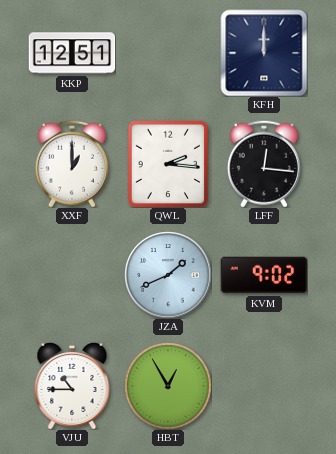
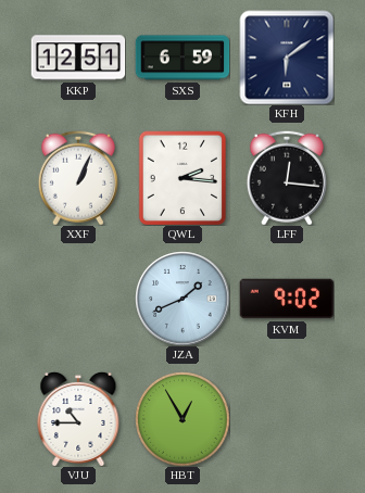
SXS: none -> 6:59
KFH: 12:00 -> 6:09
XXF: 1:00 -> 1:04
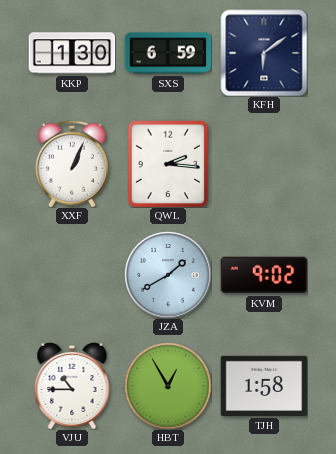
KKP: 12:51 -> 1:30
LFF: 12:16 -> none
JZA: 1:41 -> 1:40
TJH: none -> 1:58
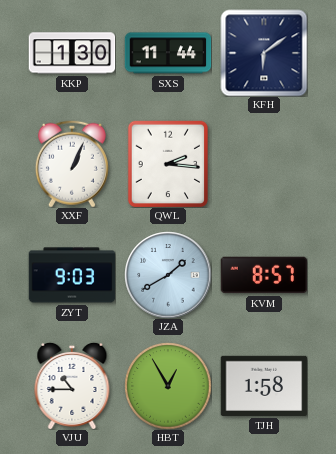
SXS: 6:59 -> 11:44
ZYT: none -> 9:03
KVM: 9:02 -> 8:57
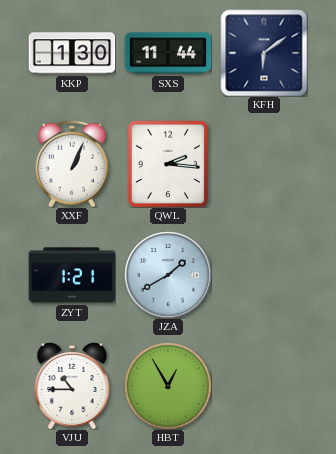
ZYT: 9:03 -> 1:21
KVM: 8:57 -> none
TJH: 1:58 -> none
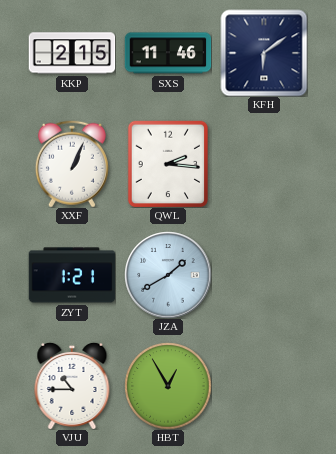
KKP: 1:30 -> 2:15
SXS: 11:44 -> 11:46
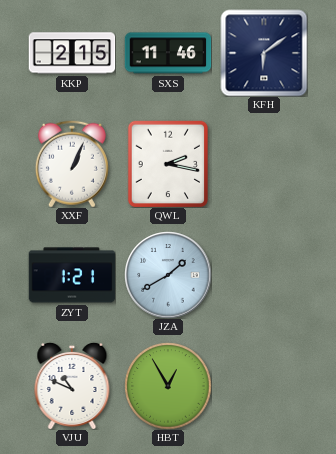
QWL: 2:16 -> 2:17
VJU: 10:45 -> 10:49
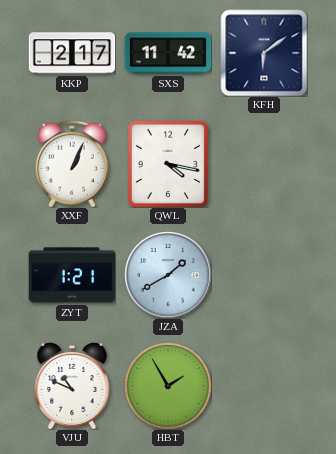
KKP: 2:15 -> 2:17
SXS: 11:46 -> 11:42
QWL: 2:17 -> 4:17
HBT: 12:55 -> 1:55
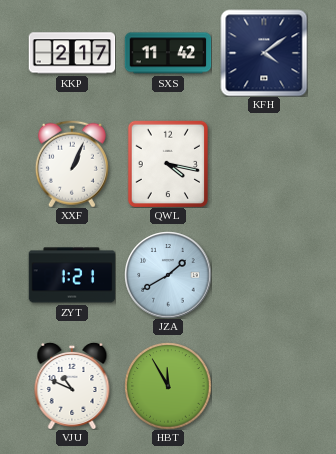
KFH: 6:09 -> 4:09
HBT: 1:55 -> 11:55
